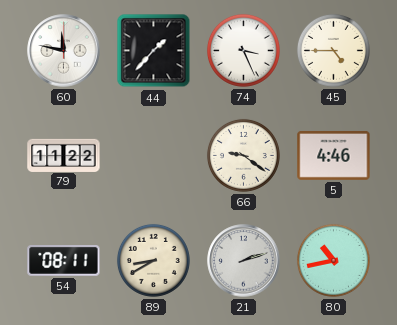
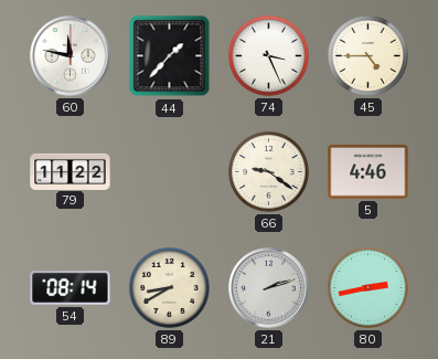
54: 08:11 -> 08:14
80: 10:43 -> 2:43
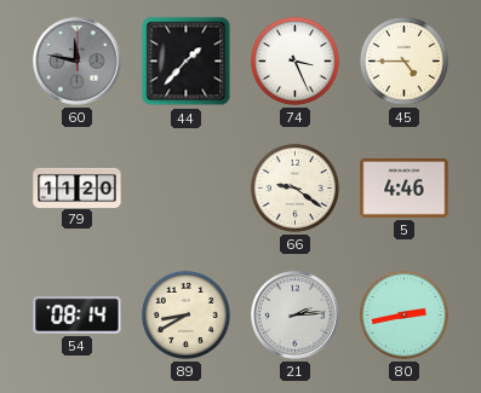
60 dial: white -> grey
79: 11:22 -> 11:20
21: 2:12 -> 2:14
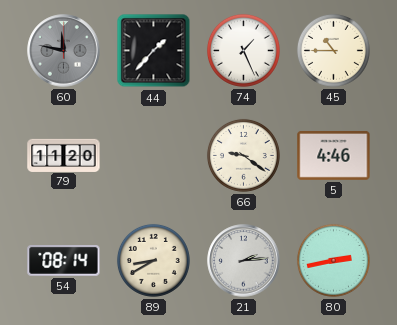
74: 3:26 -> 1:26
45: 4:45 -> 10:45
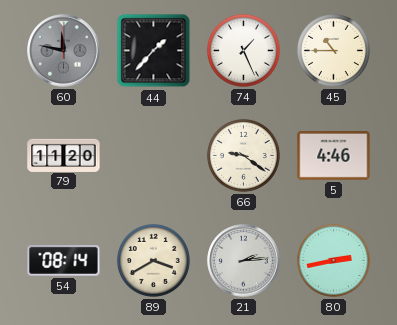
89: 8:40 -> 3:40
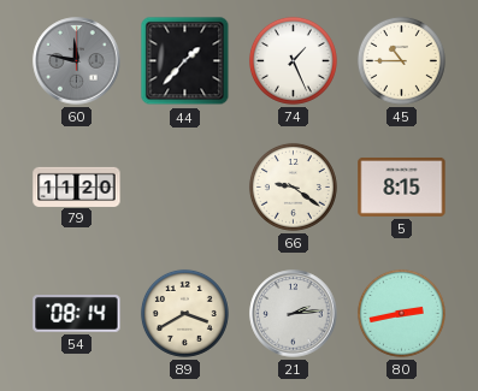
5: 4:46 -> 8:15
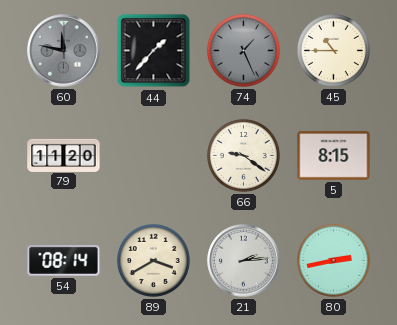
74 dial: white -> grey
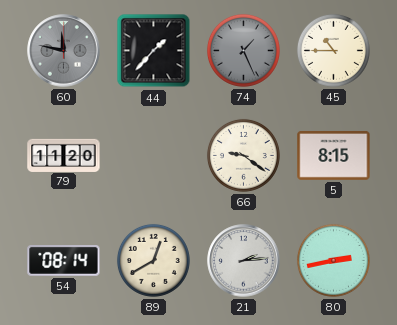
89: 3:40 -> 12:40
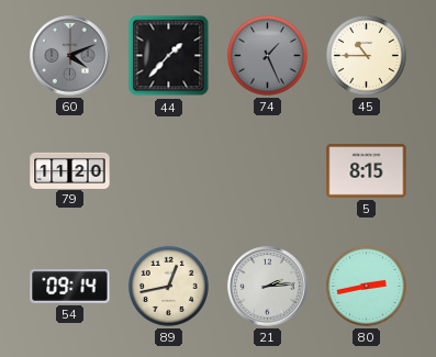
60: 11:47 -> 4:11
66: 9:21 -> none
54: 08:14 -> 09:14
89: 12:40 -> 12:43
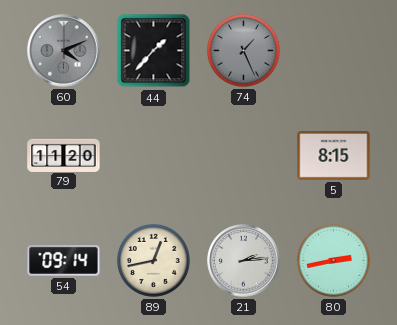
45: 10:45 -> none
